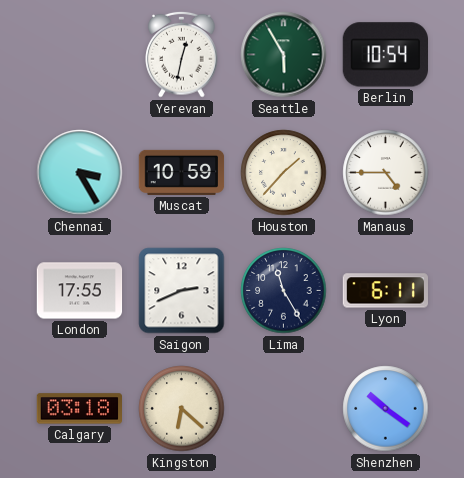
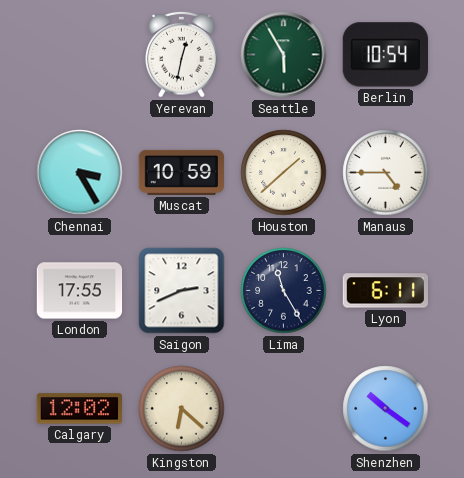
Houston: 1:37 -> 1:38
Calgary: 03:18 -> 12:02
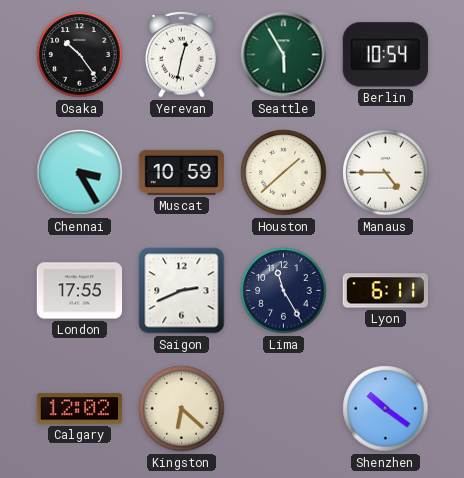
Osaka: none -> 10:24
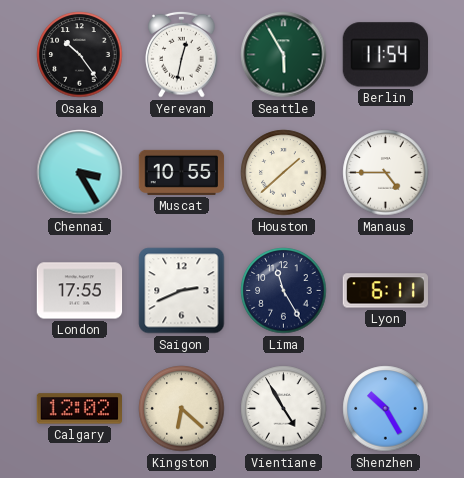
Berlin: 10:54 -> 11:54
Muscat: 10:59 -> 10:55
Vientiane: none -> 4:55
Shenzhen: 10:21 -> 10:25
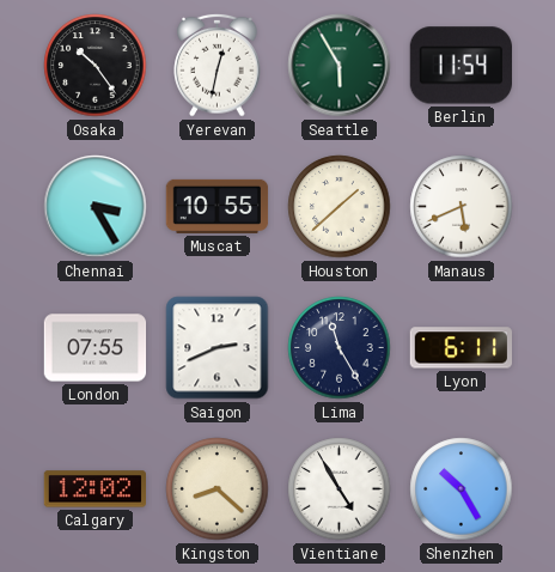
Manaus: 4:45 -> 5:41
London: 17:55 -> 07:55
Kingston: 6:22 -> 8:22
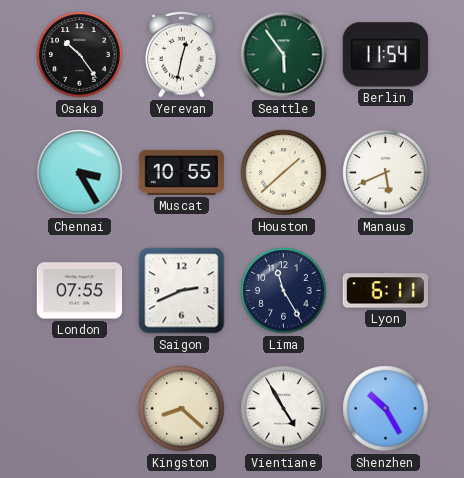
Seattle: 5:55 -> 5:54
Calgary: 12:02 -> none
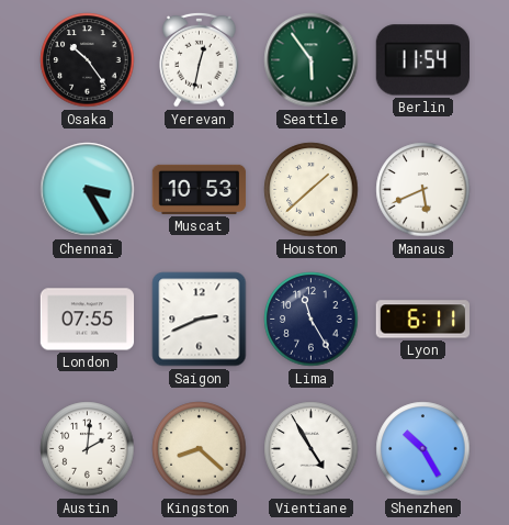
Muscat: 10:55 -> 10:53
Austin: none -> 2:01
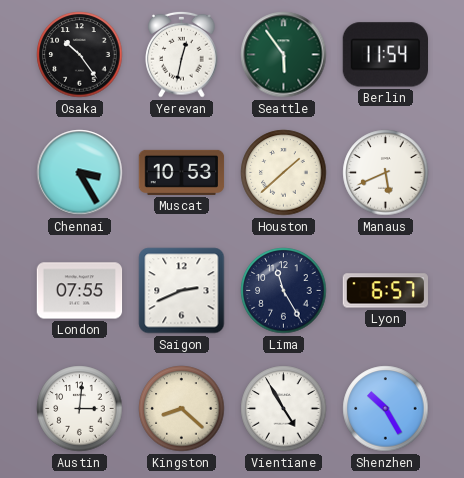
Lyon: 6:11 -> 6:57
Austin: 2:01 -> 3:01
